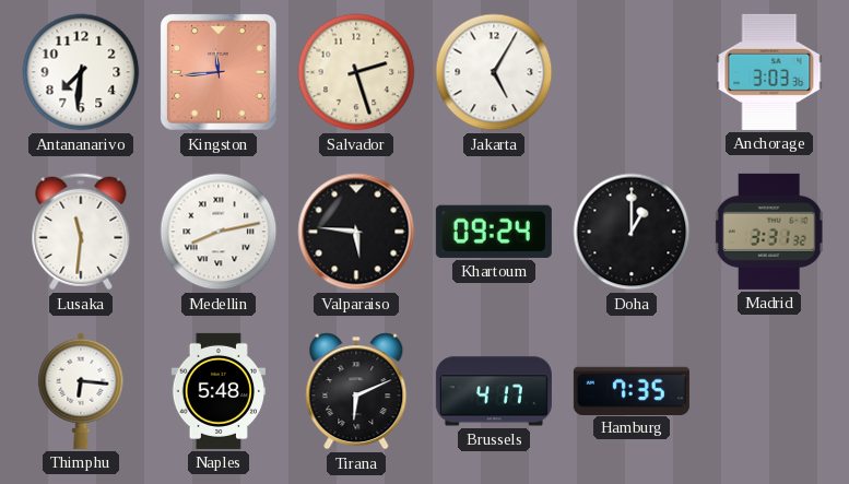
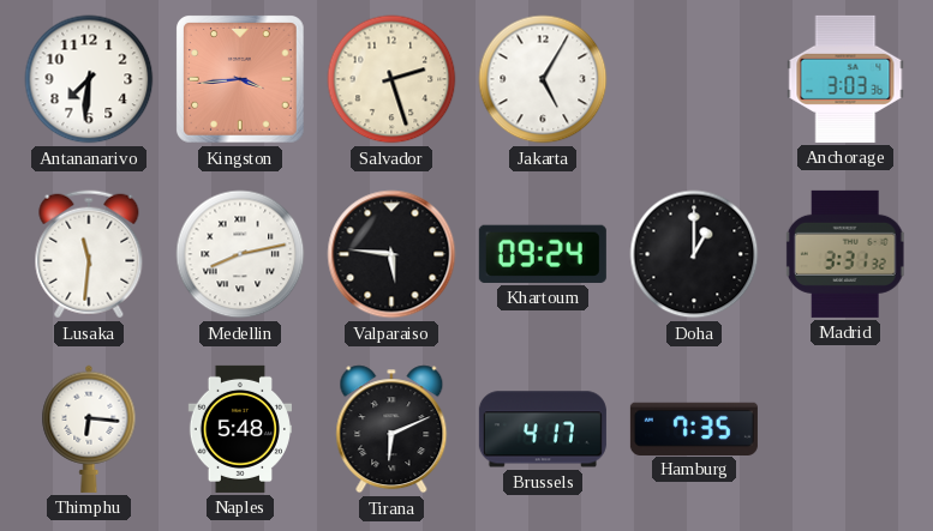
Kingston: 11:44 -> 3:44
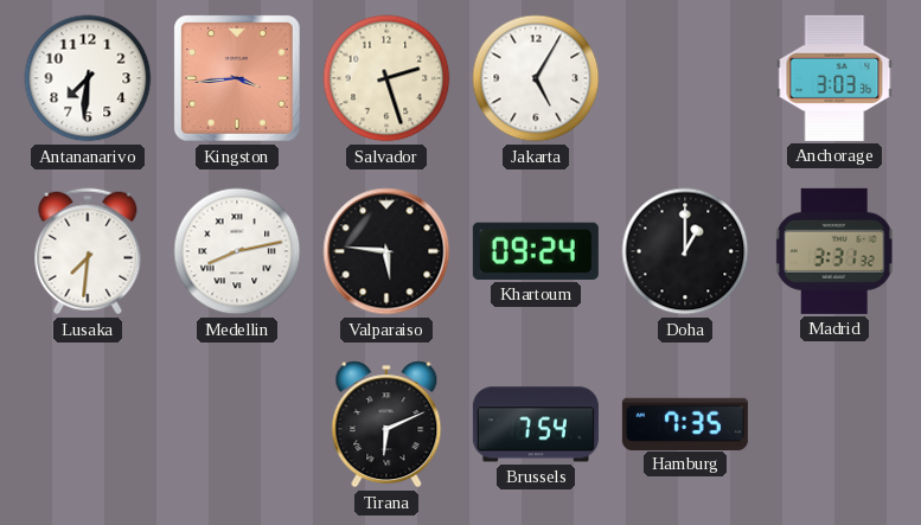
Lusaka: 11:31 -> 7:31
Thimphu: 6:16 -> none
Naples: 5:48 -> none
Brussels: 4:17 -> 7:54
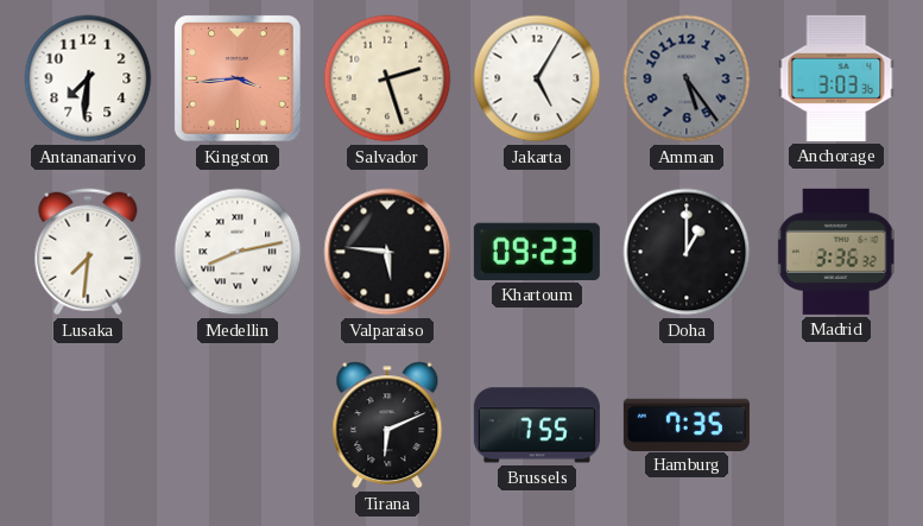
Amman: none -> 5:24
Khartoum: 09:24 -> 09:23
Madrid: 3:31 -> 3:36
Brussels: 7:54 -> 7:55
